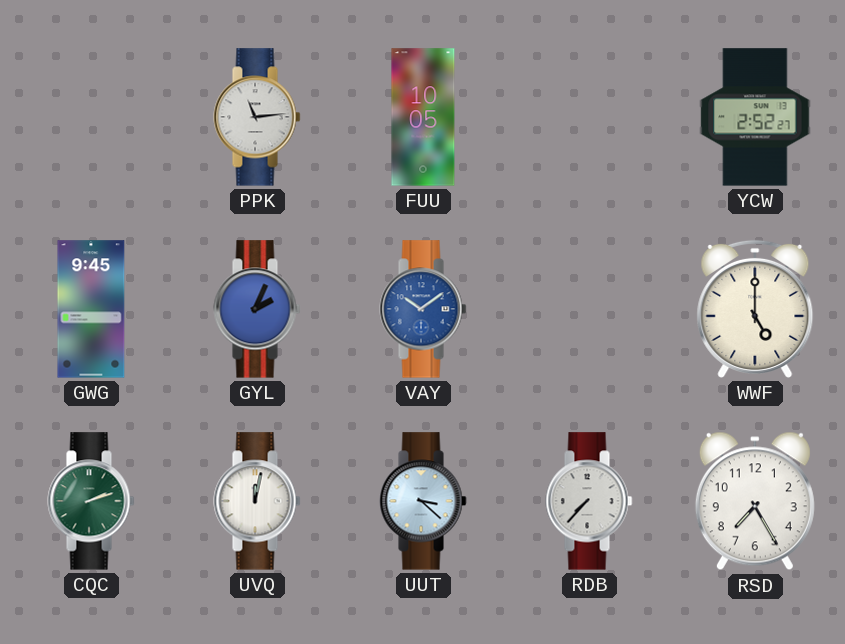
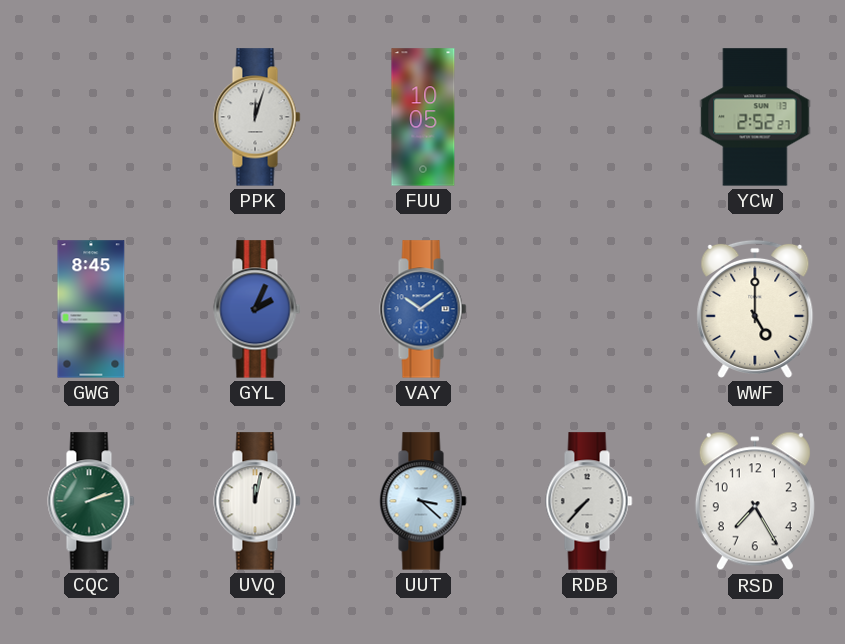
PPK: 11:14 -> 12:03
GWG: 9:45 -> 8:45
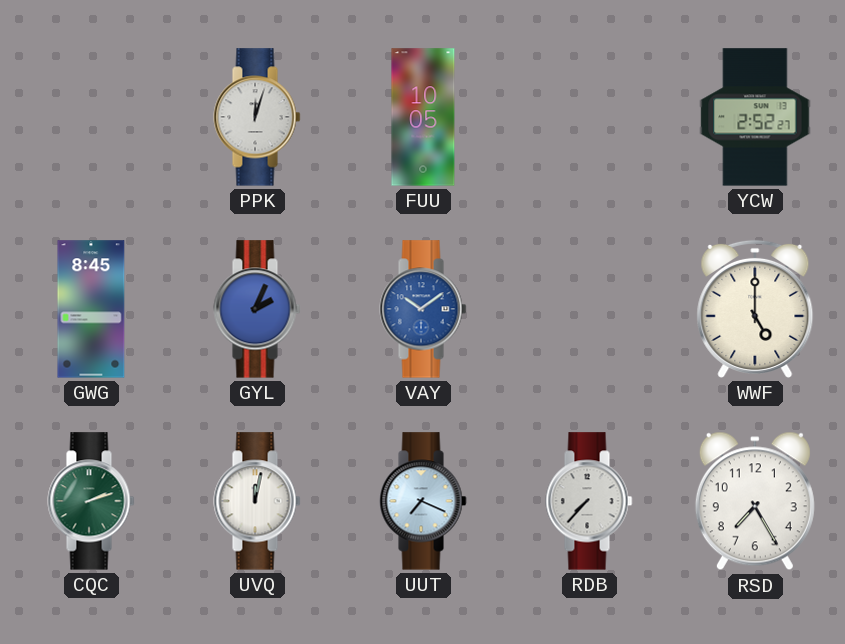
UUT: 3:22 -> 7:19
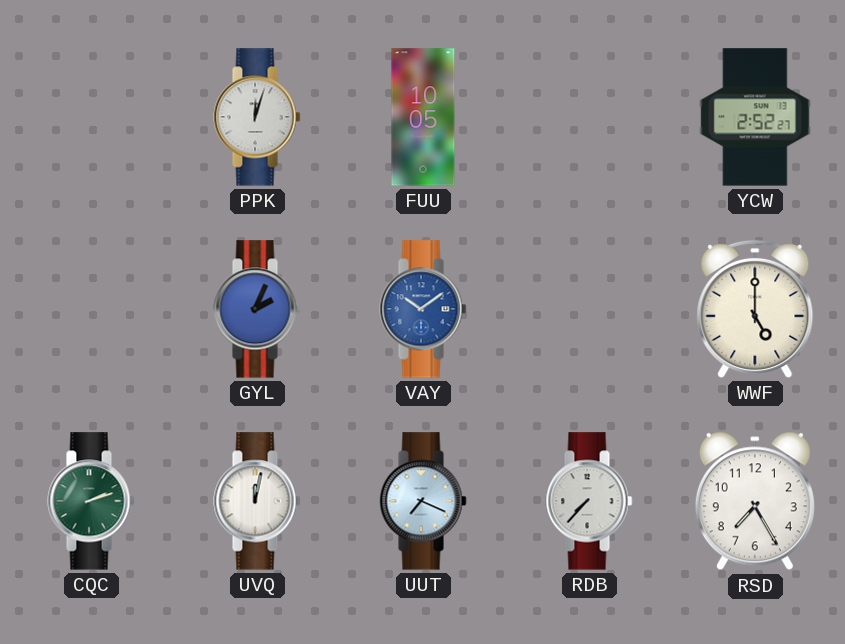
GWG: 8:45 -> none
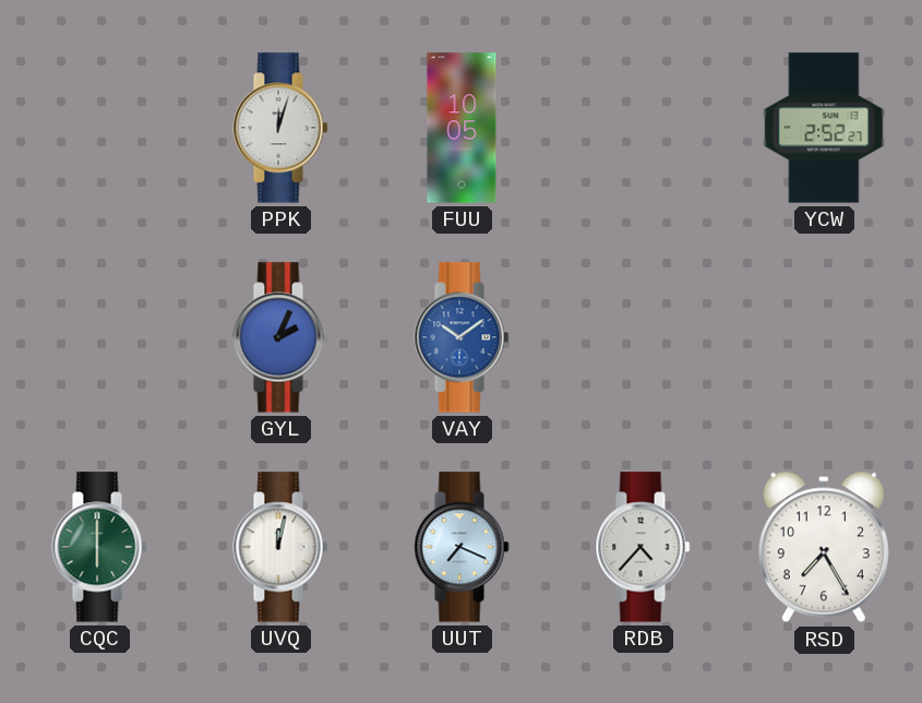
WWF: 5:00 -> none
CQC: 2:12 -> 6:00
RDB: 7:37 -> 4:37
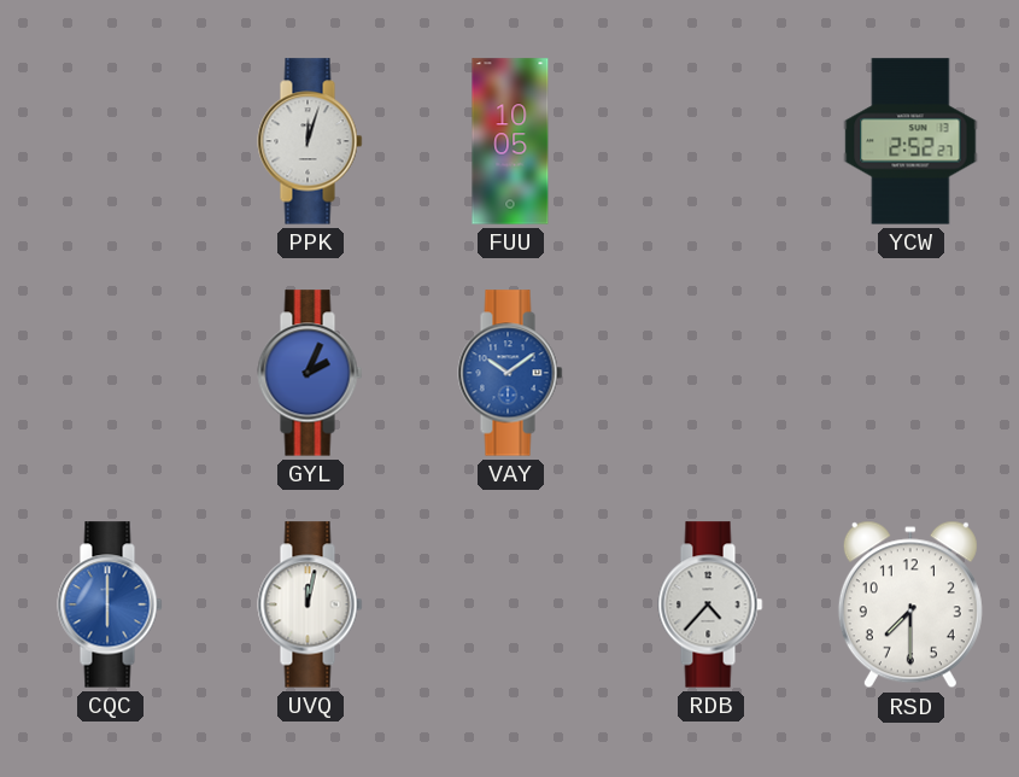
CQC dial: green -> blue
UUT: 7:19 -> none
RSD: 7:25 -> 7:30
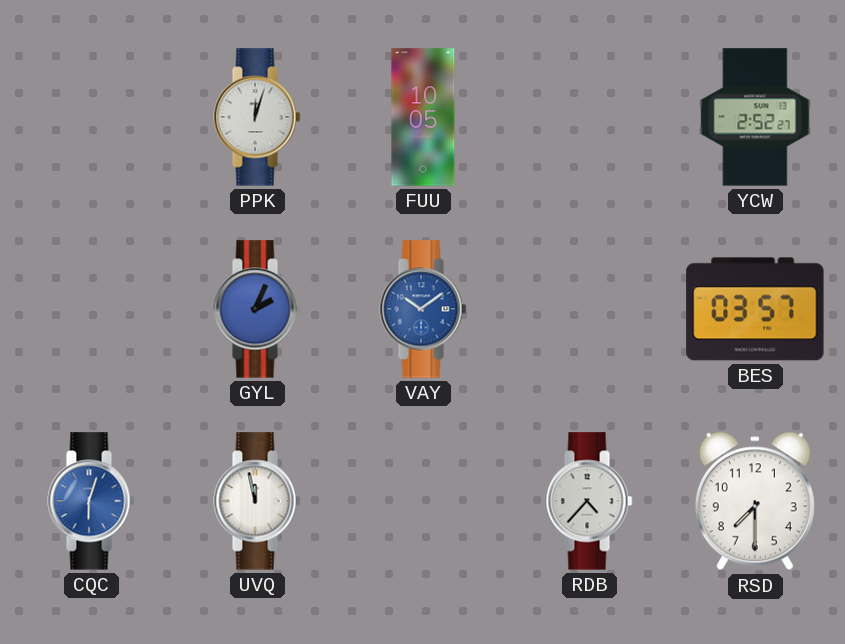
BES: none -> 03:57
CQC: 6:00 -> 6:03
UVQ: 12:02 -> 11:58
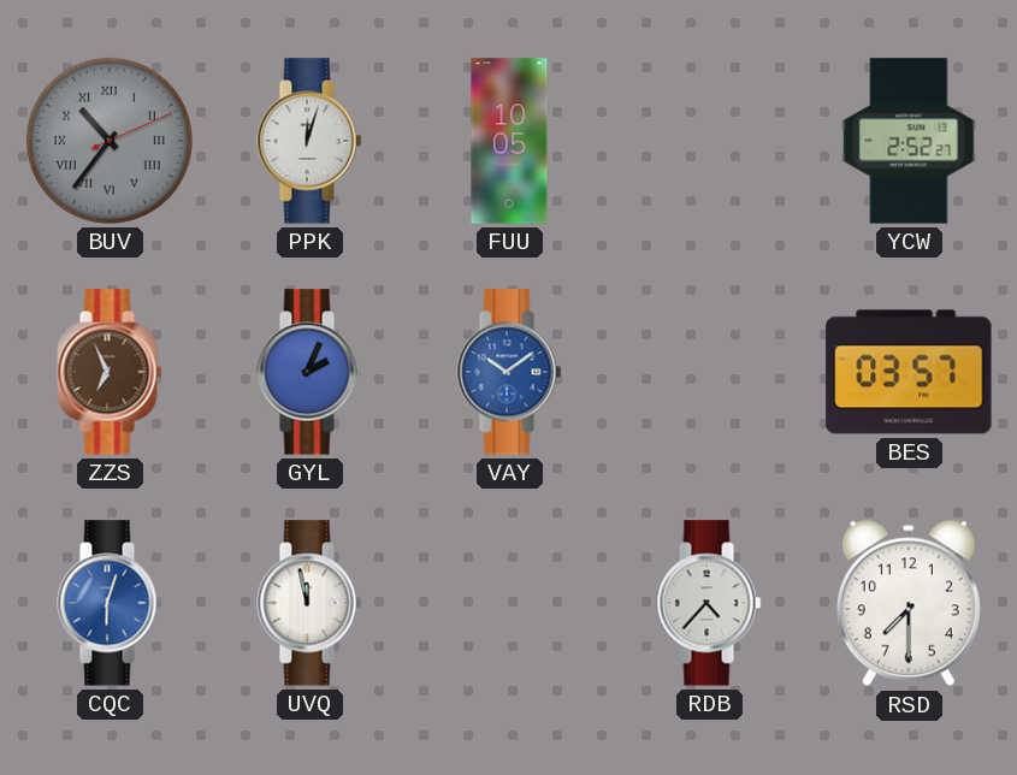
BUV: none -> 10:36
ZZS: none -> 6:56
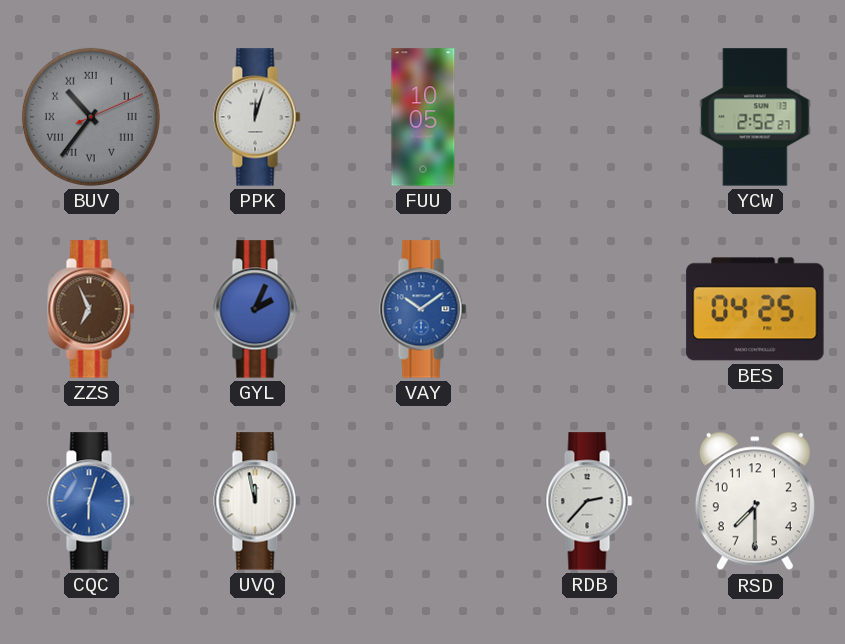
BES: 03:57 -> 04:25
RDB: 4:37 -> 2:37
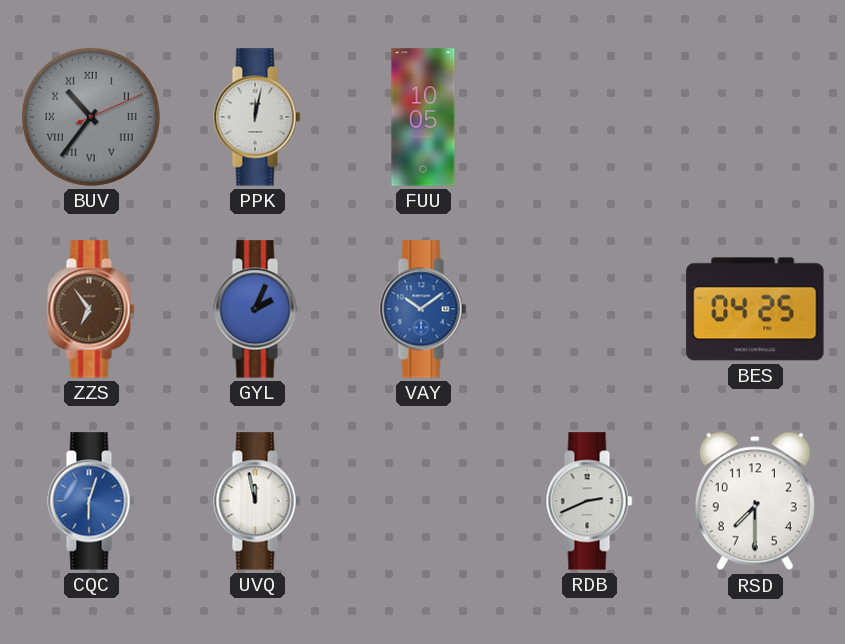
PPK: 12:03 -> 12:02
YCW: 2:52 -> none
ZZS: 6:56 -> 6:54
RDB: 2:37 -> 2:41
